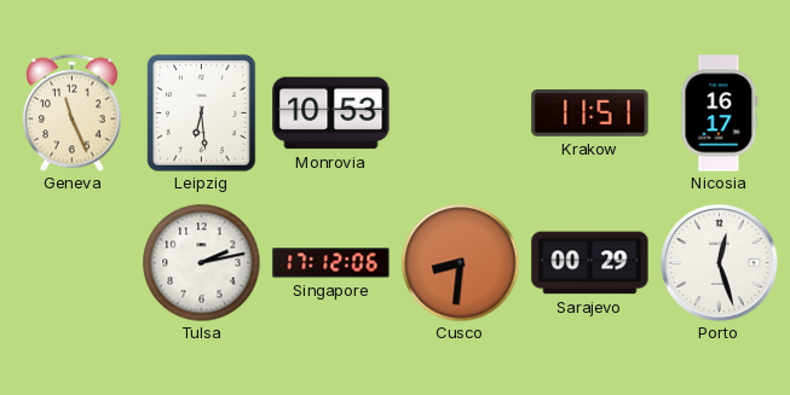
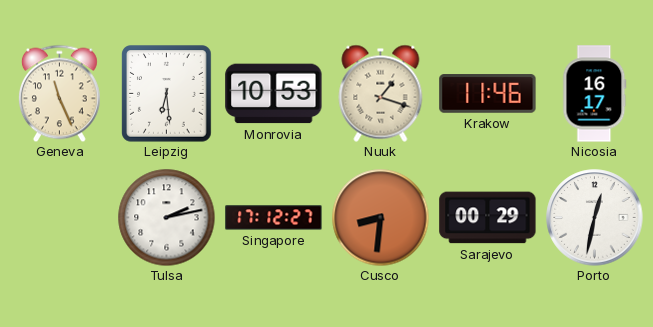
Nuuk: none -> 1:18
Krakow: 11:51 -> 11:46
Singapore: 17:12:06 -> 17:12:27
Porto: 12:27 -> 12:32
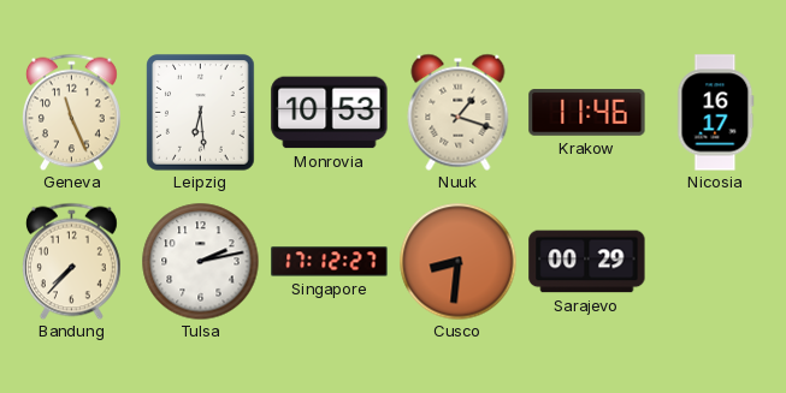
Bandung: none -> 7:37
Porto: 12:32 -> none
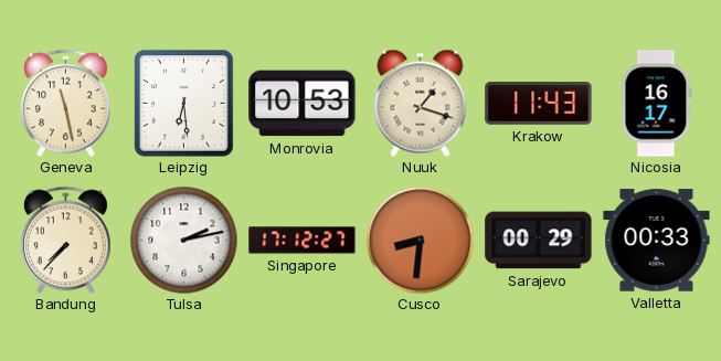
Geneva: 11:26 -> 11:28
Krakow: 11:46 -> 11:43
Valletta: none -> 00:33
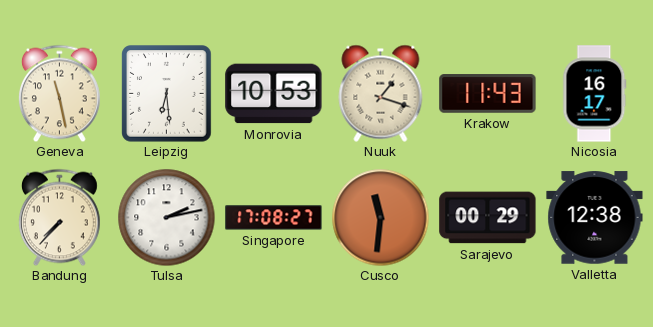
Singapore: 17:12 -> 17:08
Cusco: 8:31 -> 11:31
Valletta: 00:33 -> 12:38
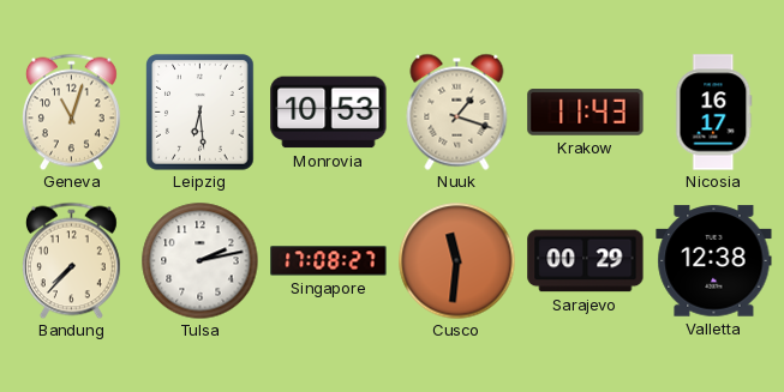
Geneva: 11:28 -> 11:03
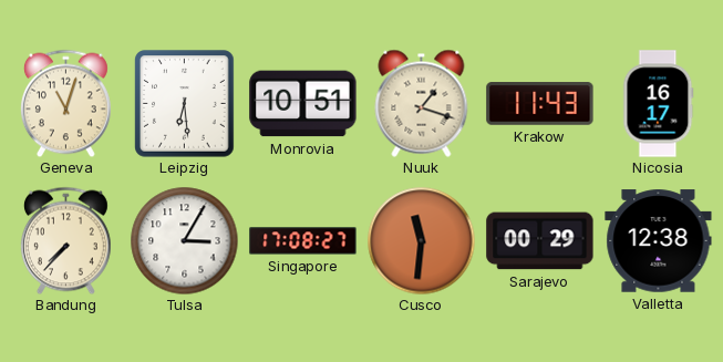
Monrovia: 10:53 -> 10:51
Tulsa: 2:13 -> 3:05
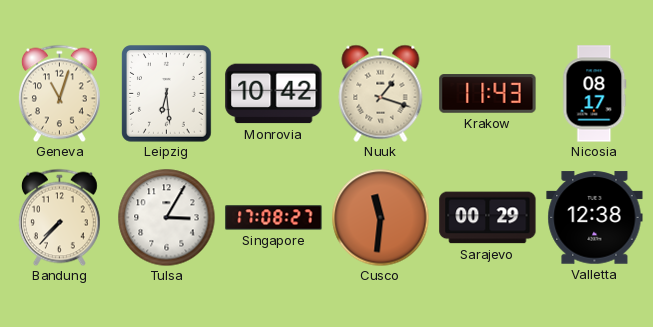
Monrovia: 10:51 -> 10:42
Nicosia: 16:17 -> 08:17
